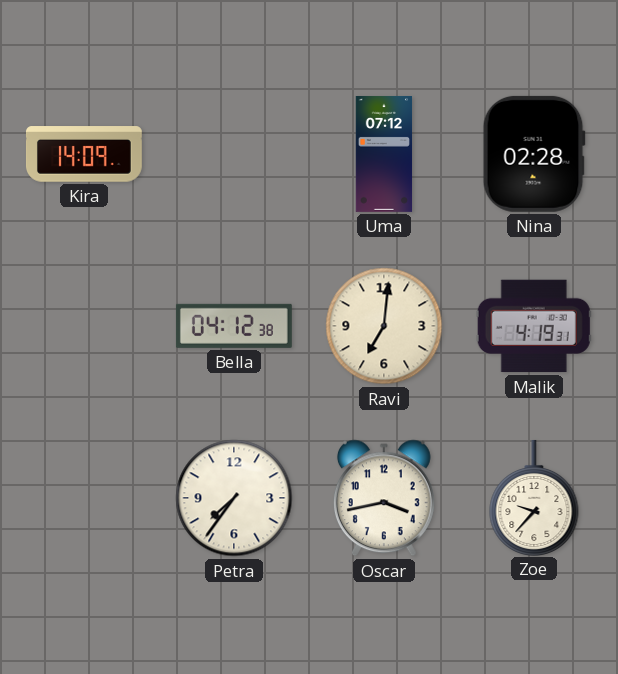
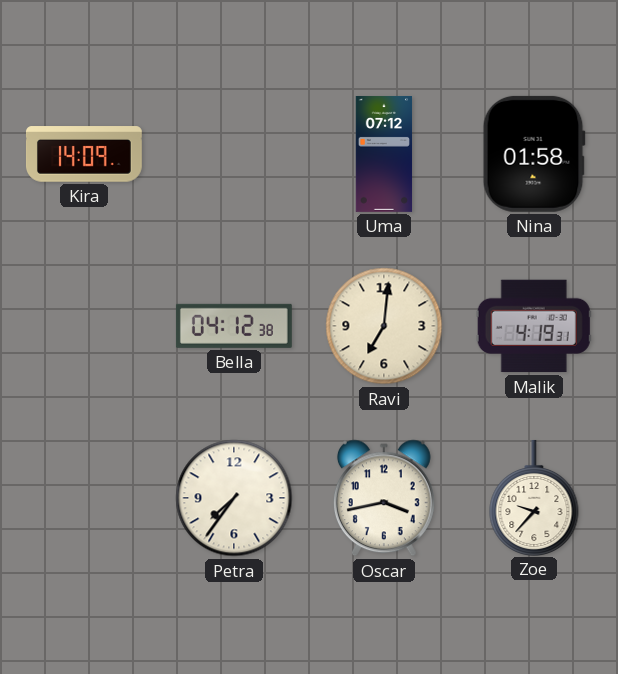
Nina: 02:28 -> 01:58
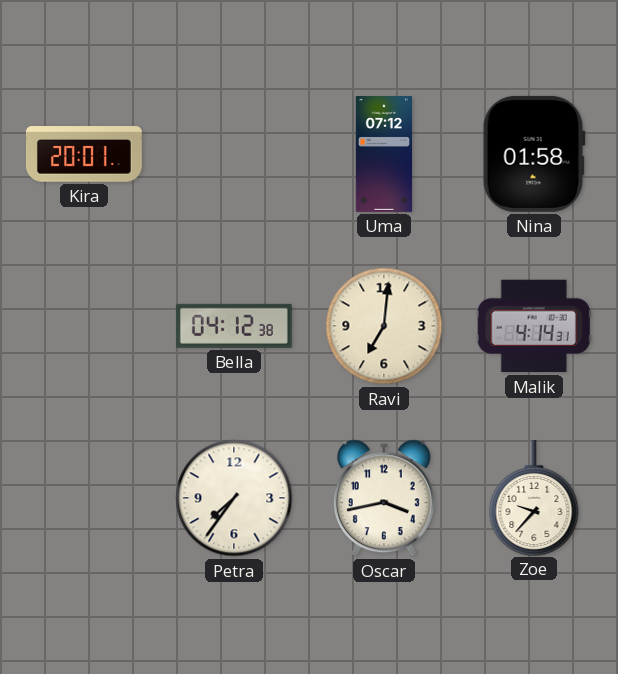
Kira: 14:09 -> 20:01
Malik: 4:19 -> 4:14
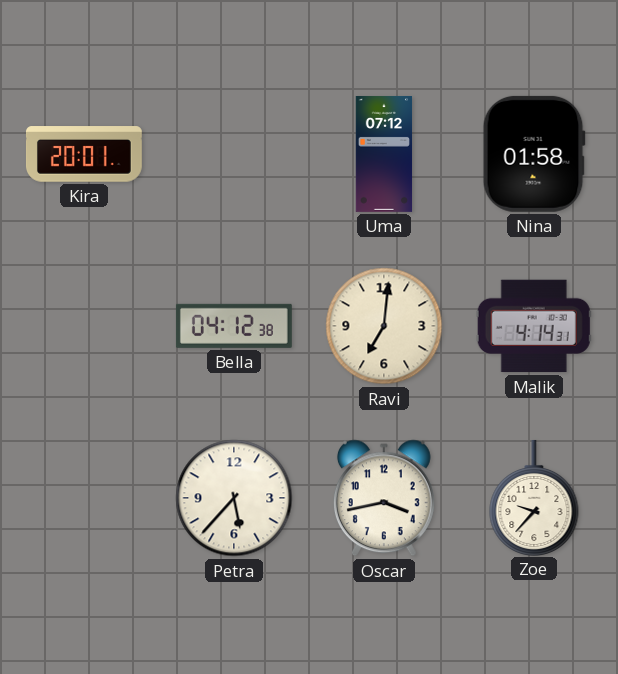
Petra: 7:36 -> 5:37
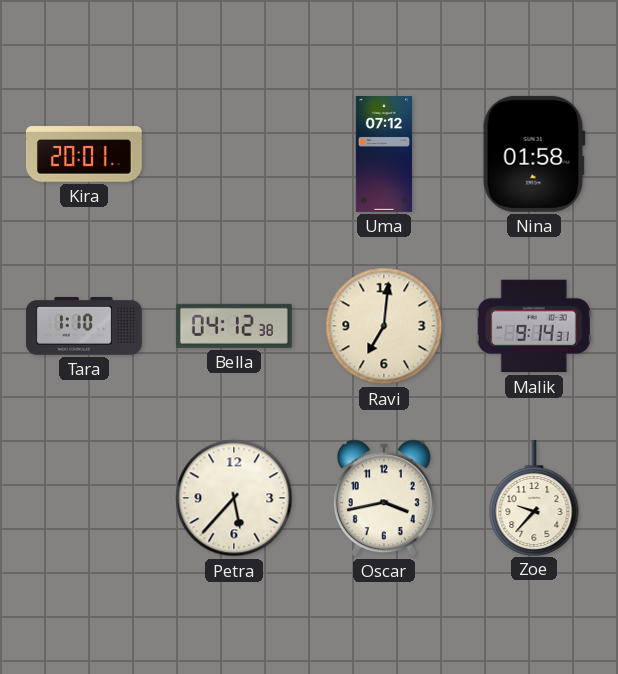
Tara: none -> 1:10
Malik: 4:14 -> 9:14
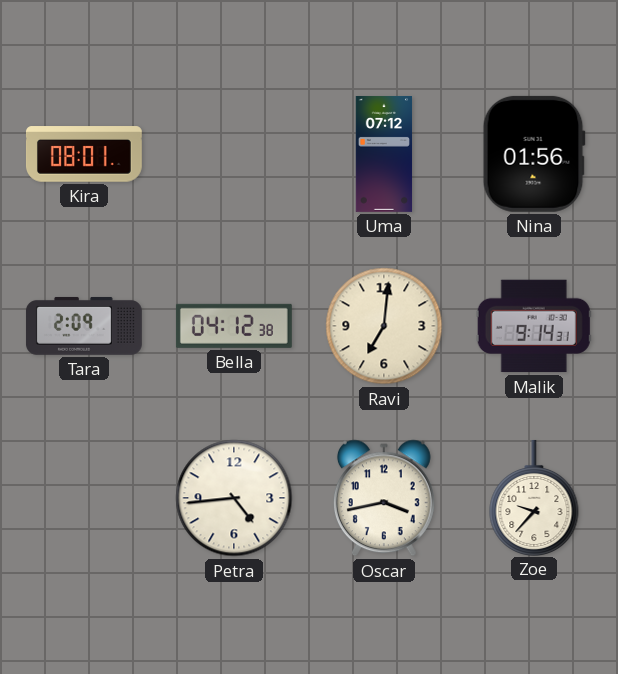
Kira: 20:01 -> 08:01
Nina: 01:58 -> 01:56
Tara: 1:10 -> 2:09
Petra: 5:37 -> 4:44
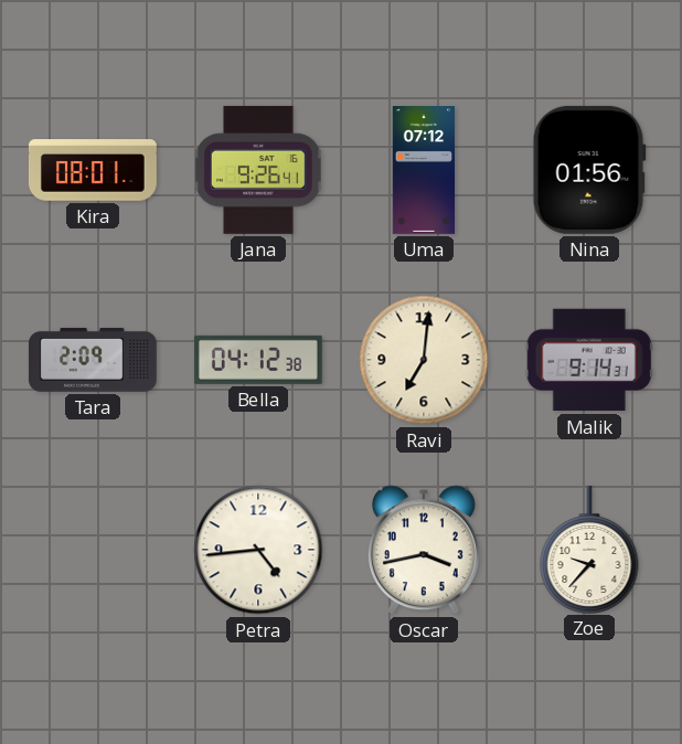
Jana: none -> 9:26
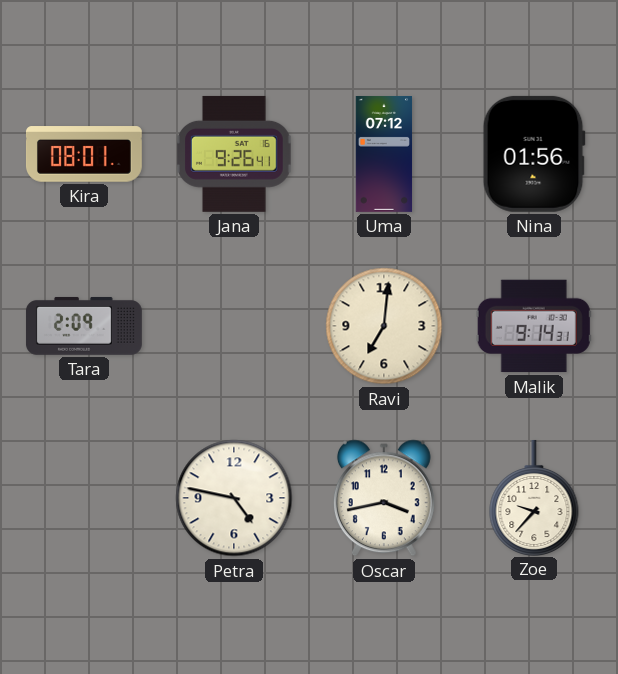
Bella: 04:12 -> none
Petra: 4:44 -> 4:47
